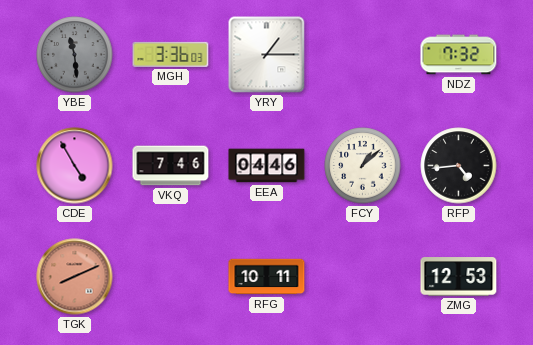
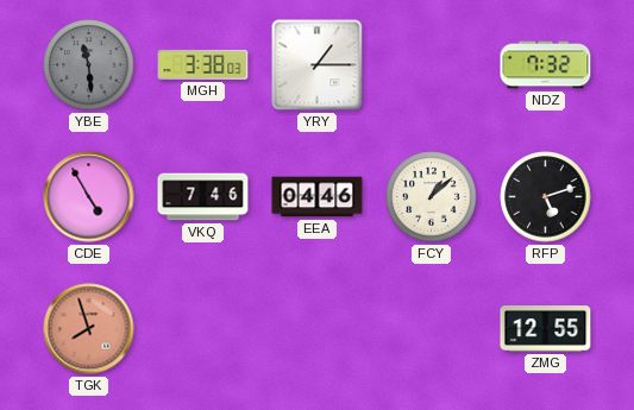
MGH: 3:36 -> 3:38
RFP: 4:44 -> 5:12
TGK: 8:11 -> 7:57
RFG: 10:11 -> none
ZMG: 12:53 -> 12:55
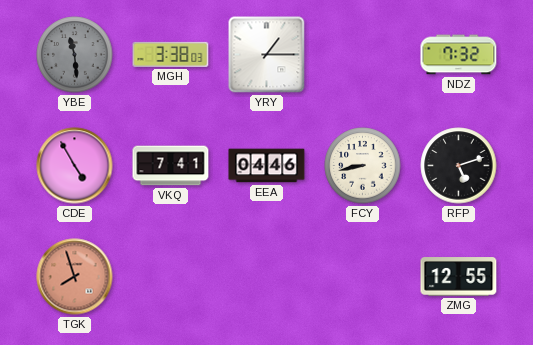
VKQ: 7:46 -> 7:41
FCY: 1:08 -> 8:43
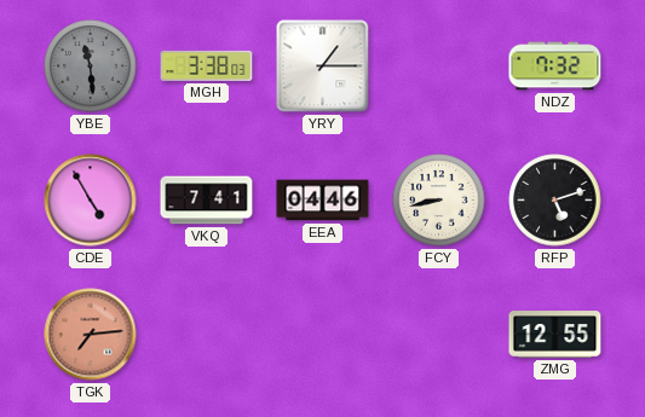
TGK: 7:57 -> 7:14
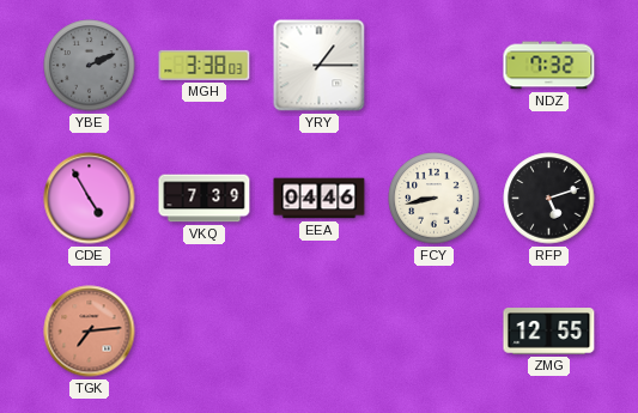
YBE: 11:29 -> 2:11
VKQ: 7:41 -> 7:39
